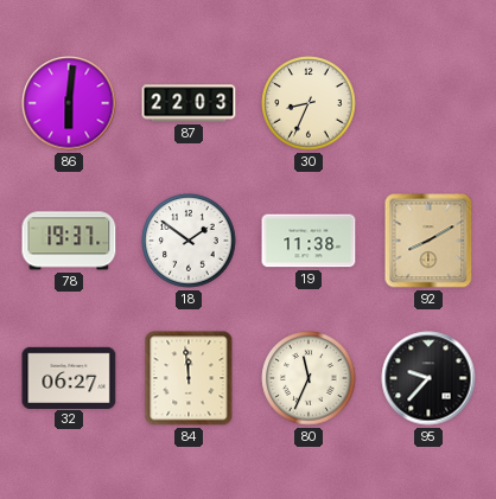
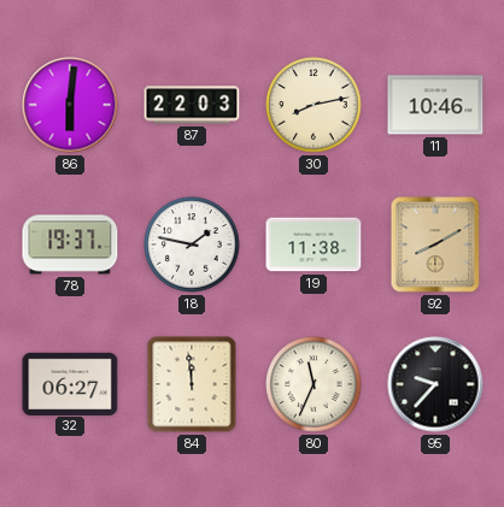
30: 8:34 -> 8:13
11: none -> 10:46
18: 1:51 -> 1:47
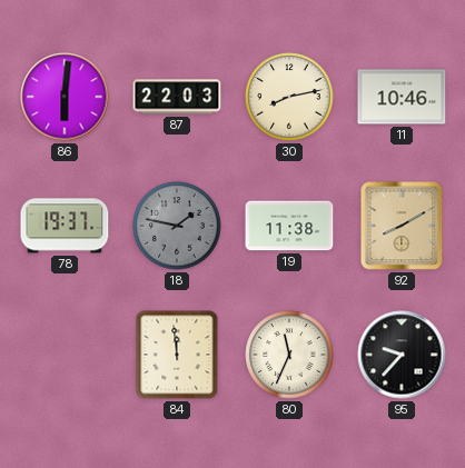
18 dial: white -> grey
32: 06:27 -> none
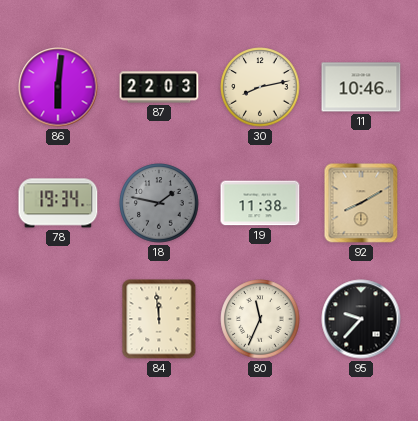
78: 19:37 -> 19:34
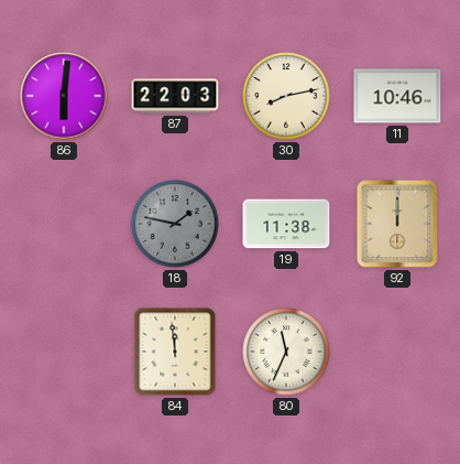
78: 19:34 -> none
92: 8:10 -> 12:00
95: 9:37 -> none
